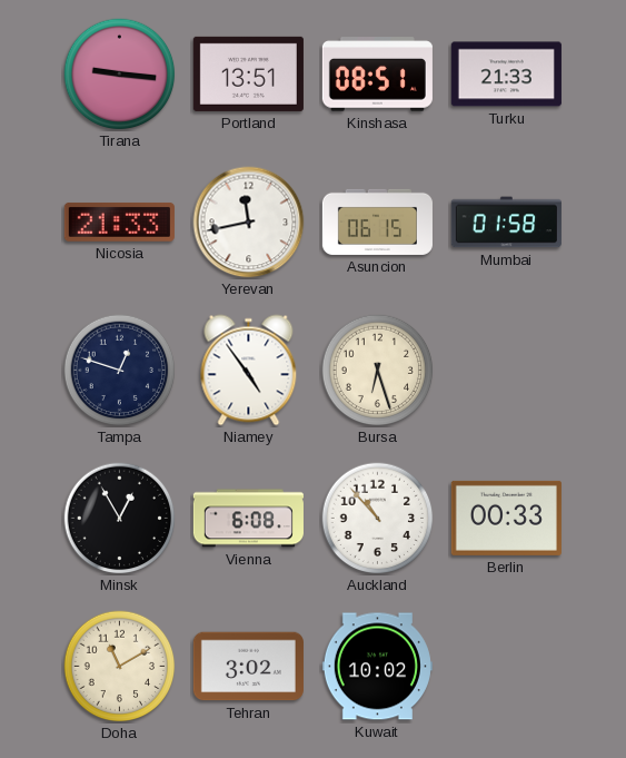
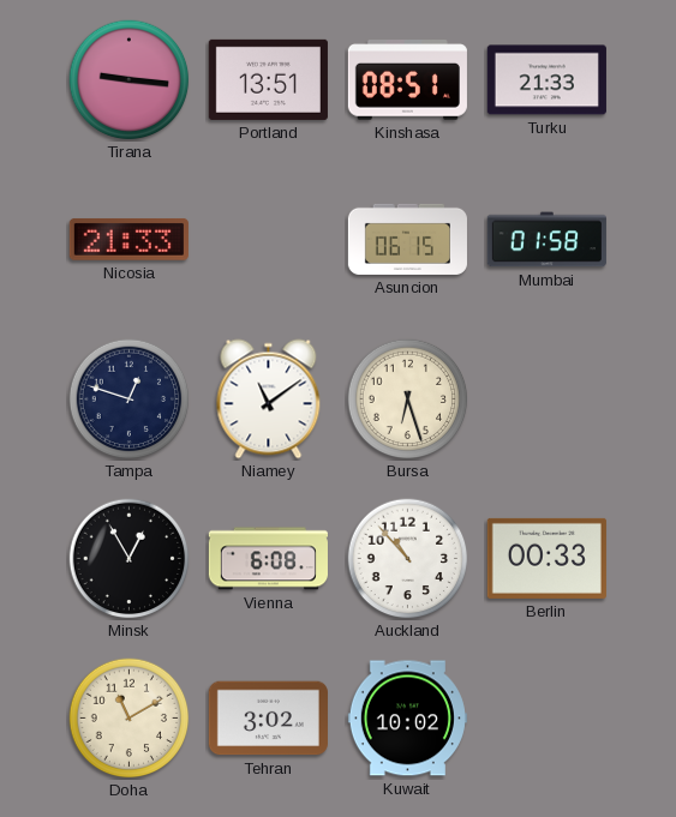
Yerevan: 11:43 -> none
Niamey: 4:54 -> 11:09
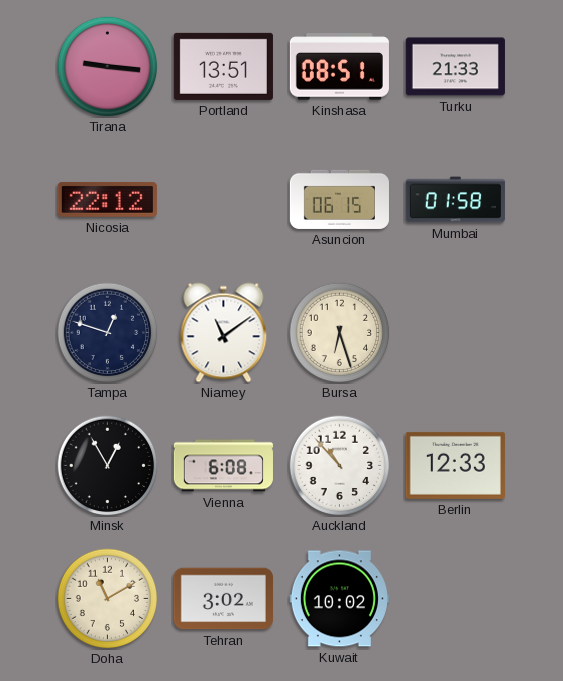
Nicosia: 21:33 -> 22:12
Berlin: 00:33 -> 12:33
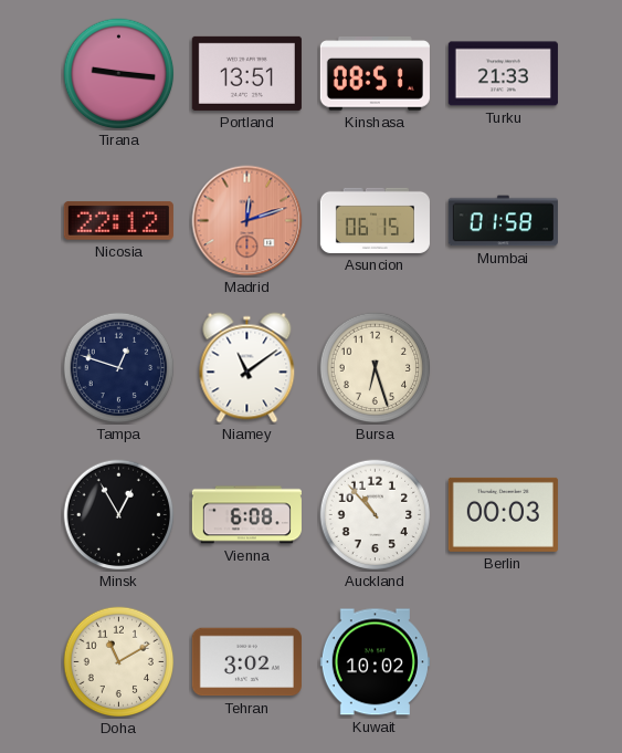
Madrid: none -> 12:12
Berlin: 12:33 -> 00:03
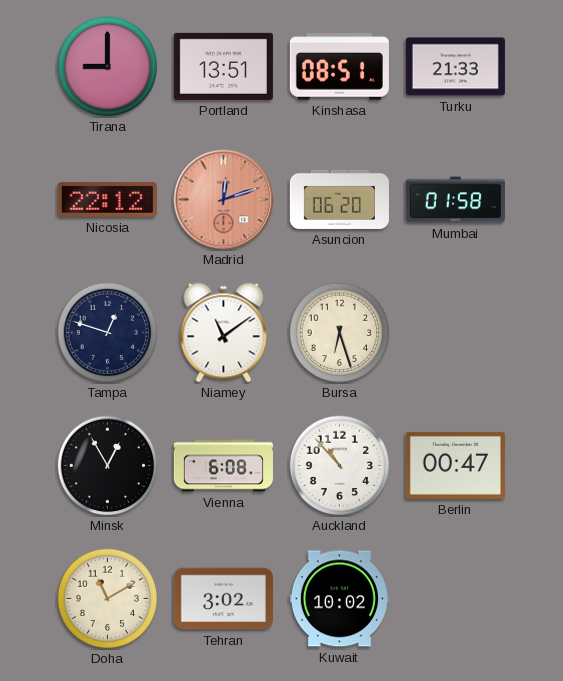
Tirana: 9:16 -> 9:00
Asuncion: 06:15 -> 06:20
Berlin: 00:03 -> 00:47
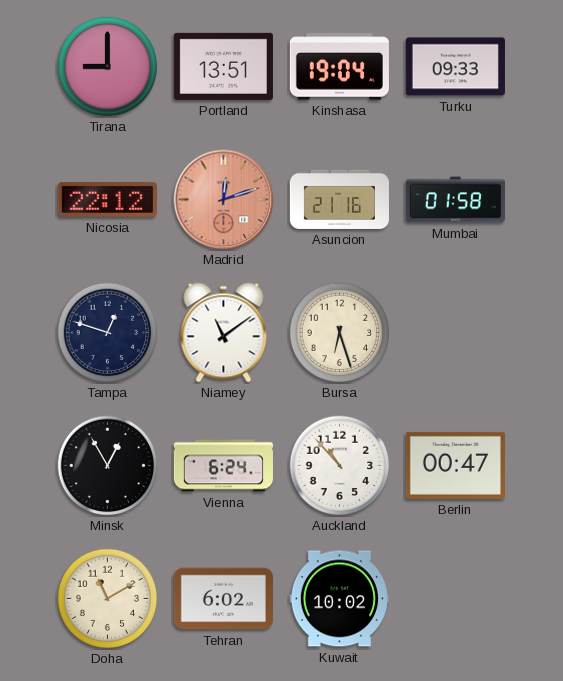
Kinshasa: 08:51 -> 19:04
Turku: 21:33 -> 09:33
Asuncion: 06:20 -> 21:16
Vienna: 6:08 -> 6:24
Tehran: 3:02 -> 6:02
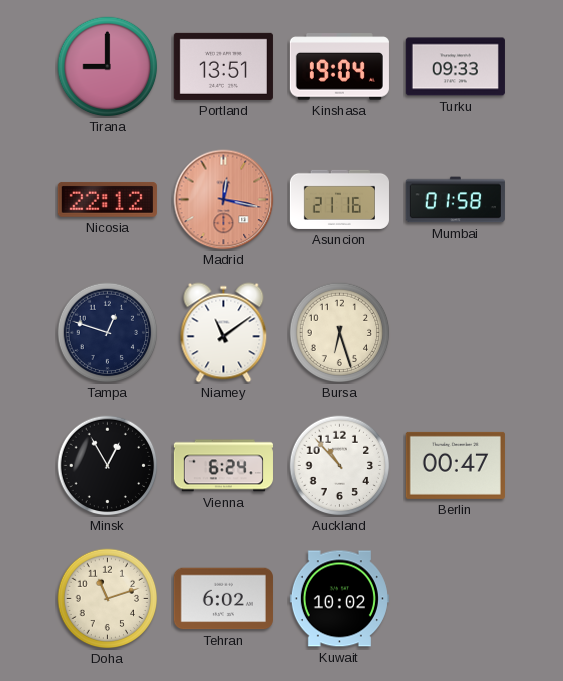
Madrid: 12:12 -> 12:17
Doha: 11:10 -> 11:12
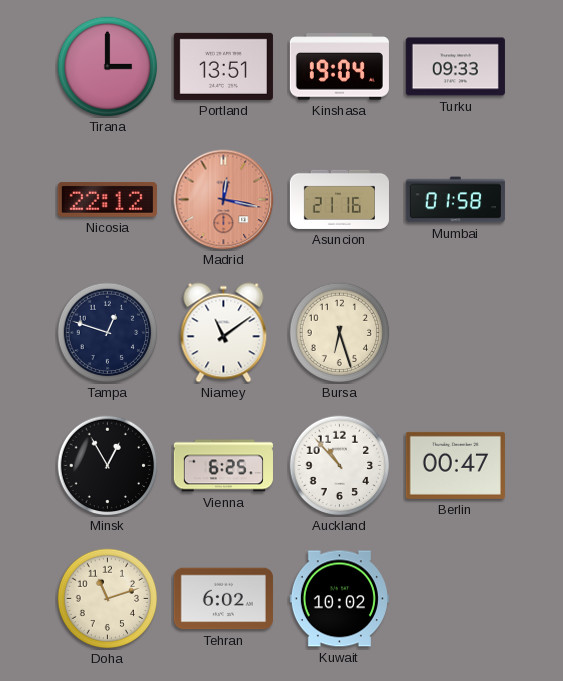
Tirana: 9:00 -> 3:00
Vienna: 6:24 -> 6:25
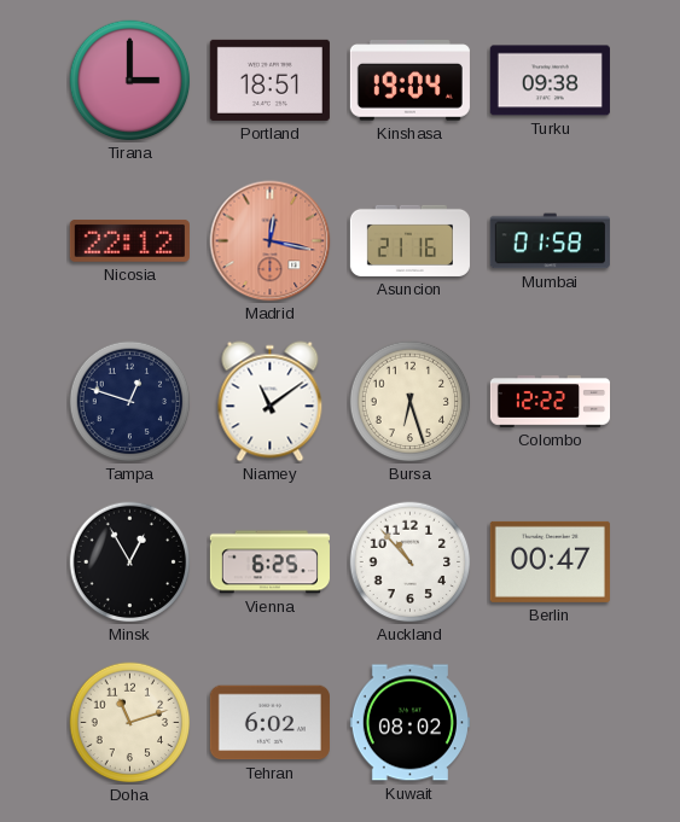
Portland: 13:51 -> 18:51
Turku: 09:33 -> 09:38
Colombo: none -> 12:22
Kuwait: 10:02 -> 08:02
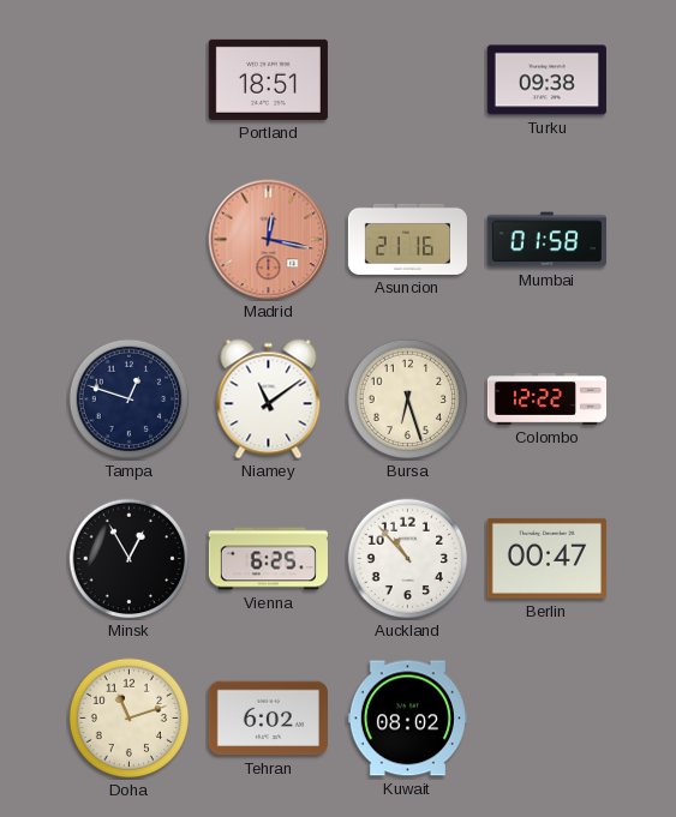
Tirana: 3:00 -> none
Kinshasa: 19:04 -> none
Nicosia: 22:12 -> none
